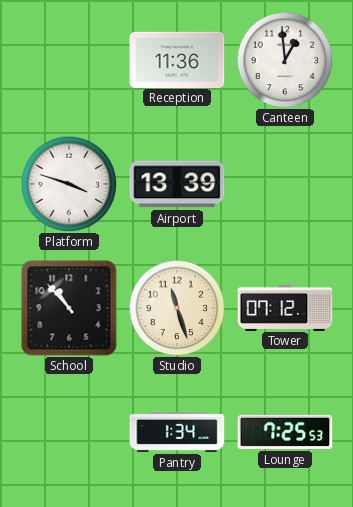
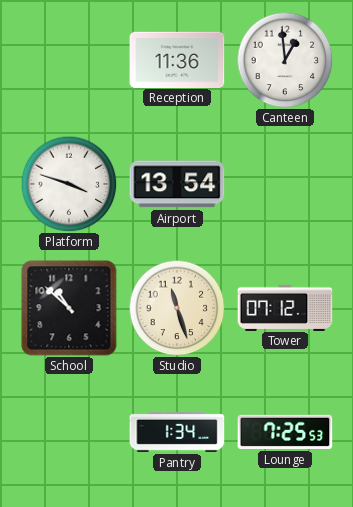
Airport: 13:39 -> 13:54
School: 10:53 -> 10:52
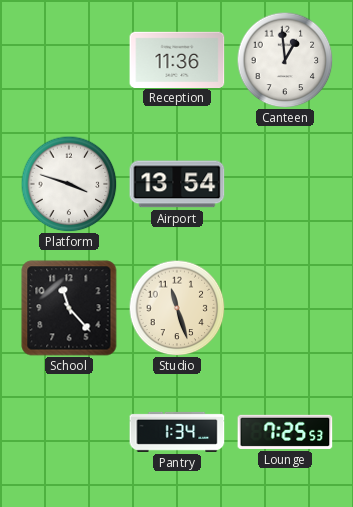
School: 10:52 -> 11:23
Tower: 07:12 -> none
